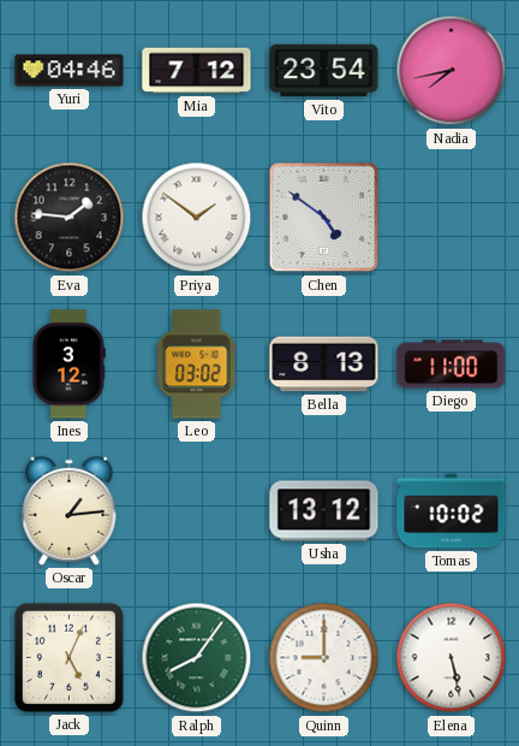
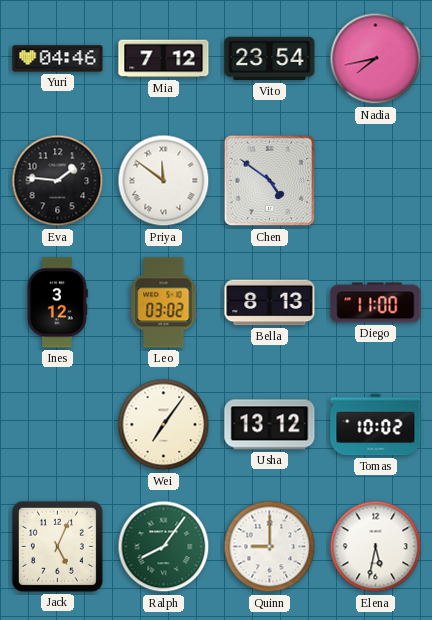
Priya: 1:51 -> 11:51
Oscar: 1:14 -> none
Wei: none -> 7:06
Elena: 5:28 -> 5:32
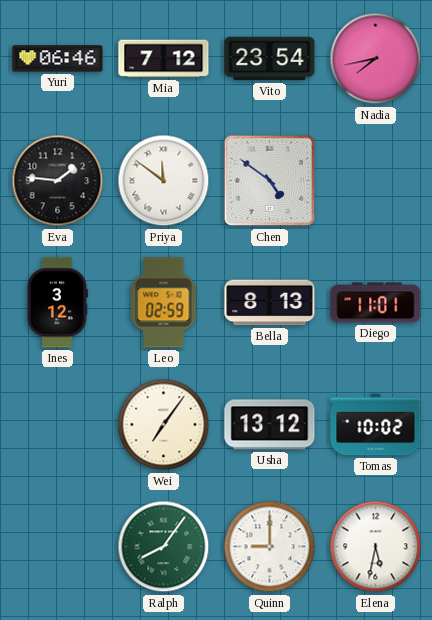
Yuri: 04:46 -> 06:46
Leo: 03:02 -> 02:59
Diego: 11:00 -> 11:01
Jack: 5:04 -> none
